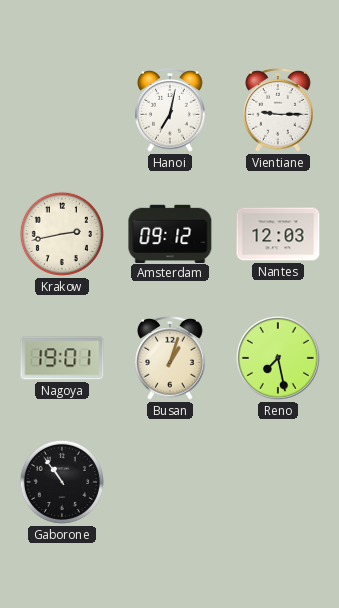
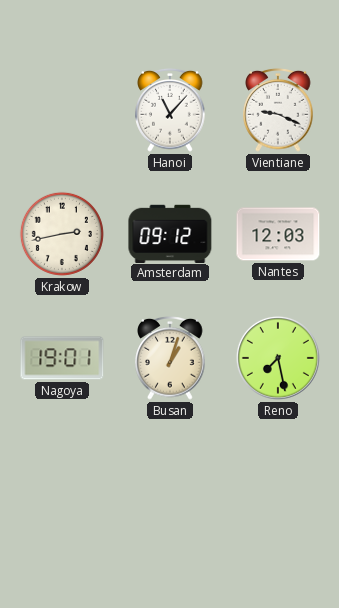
Hanoi: 7:02 -> 11:07
Vientiane: 9:15 -> 9:19
Gaborone: 10:54 -> none
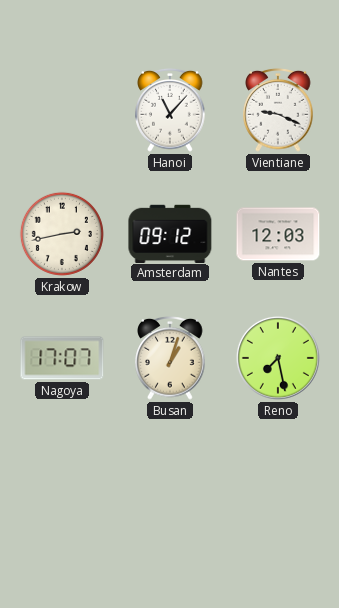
Nagoya: 19:01 -> 17:07
